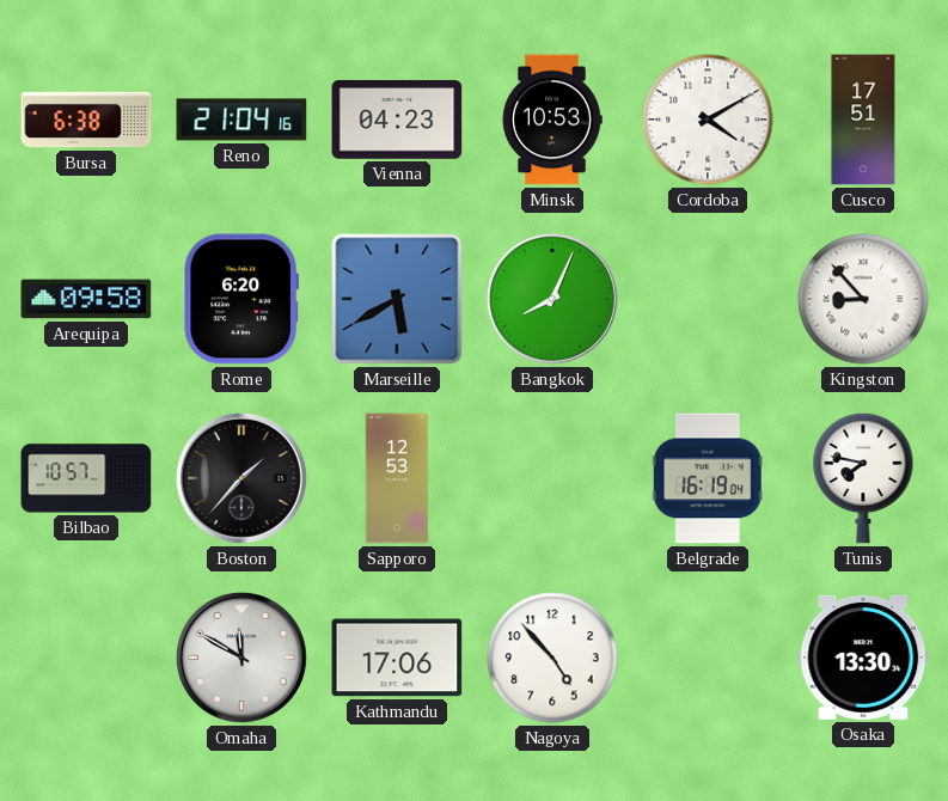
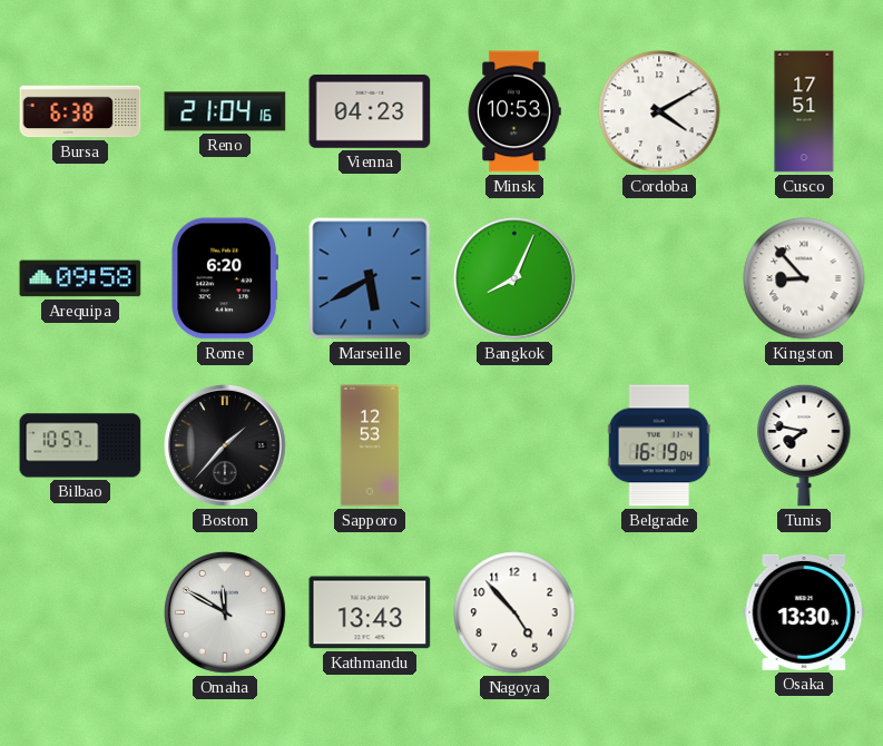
Kathmandu: 17:06 -> 13:43
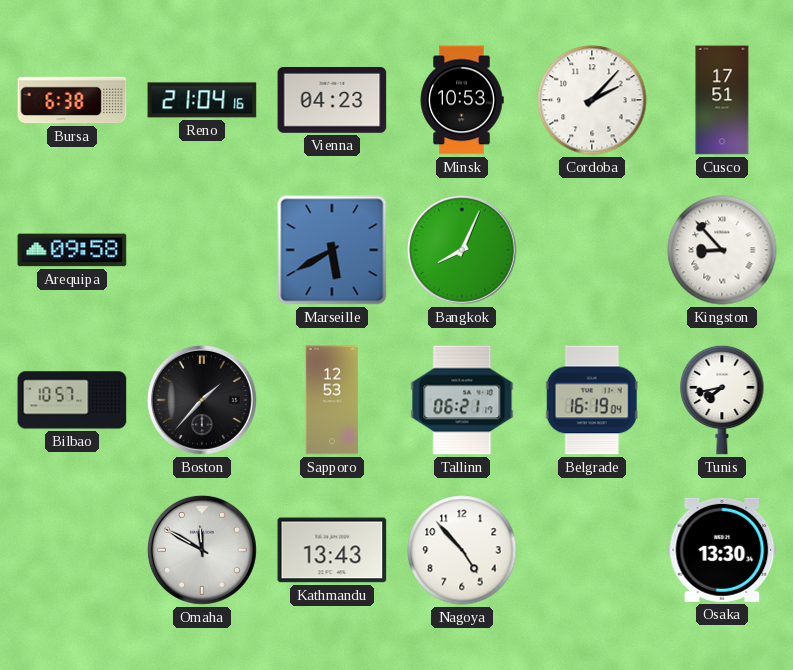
Cordoba: 4:10 -> 2:07
Rome: 6:20 -> none
Tallinn: none -> 06:21
Tunis: 7:47 -> 7:43
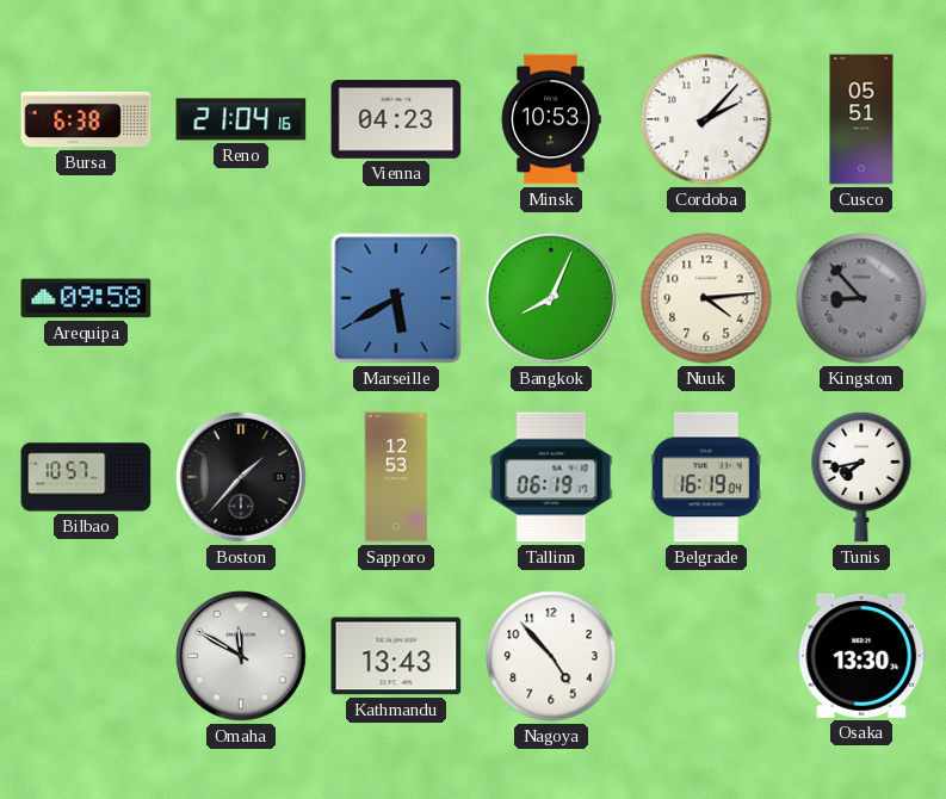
Cusco: 17:51 -> 05:51
Nuuk: none -> 4:14
Kingston dial: white -> grey
Tallinn: 06:21 -> 06:19
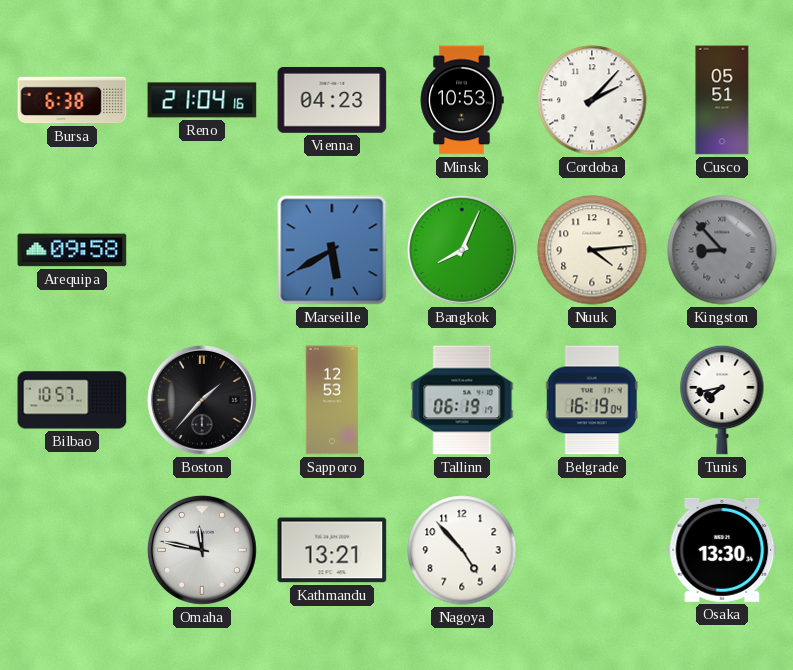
Omaha: 11:50 -> 11:47
Kathmandu: 13:43 -> 13:21
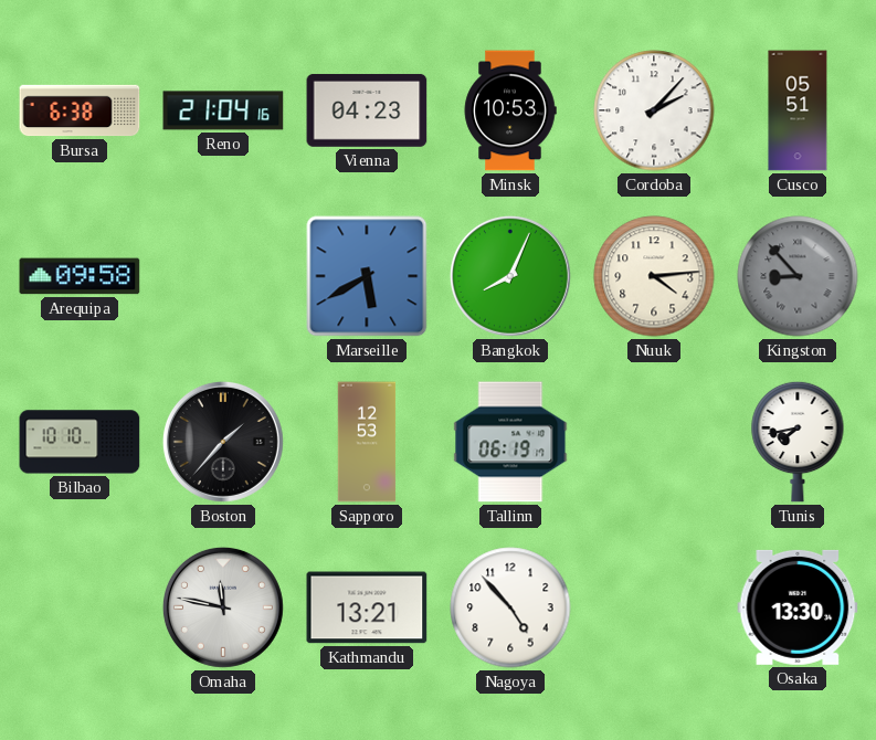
Bilbao: 10:57 -> 10:10
Belgrade: 16:19 -> none
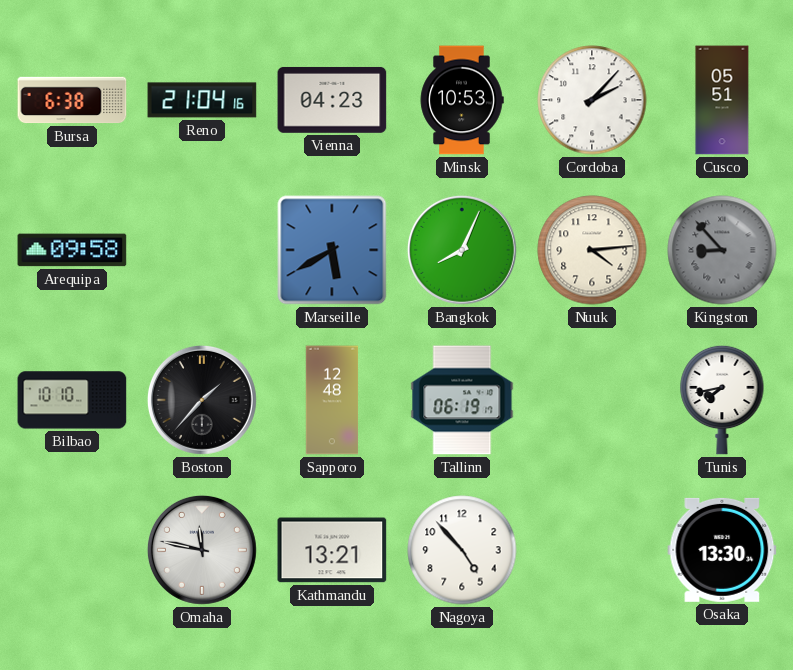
Sapporo: 12:53 -> 12:48
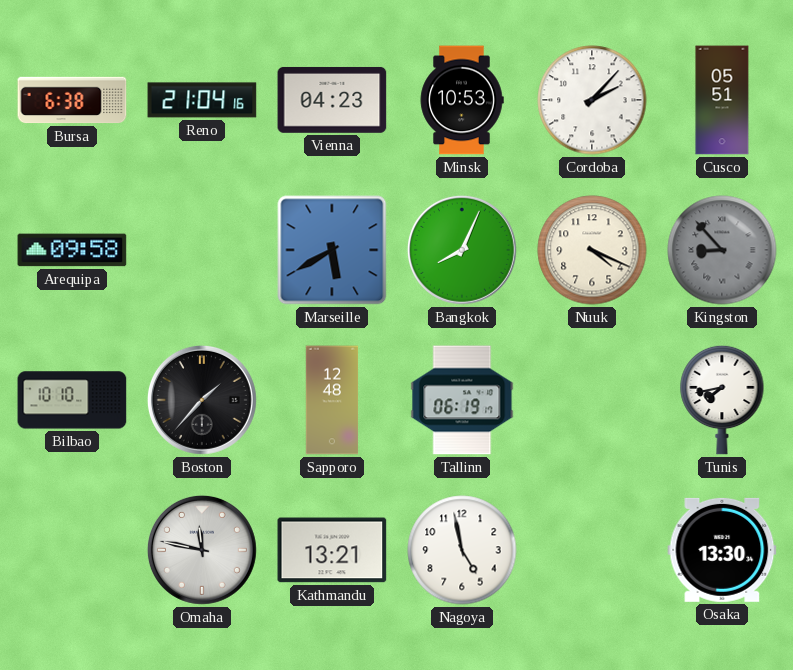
Nuuk: 4:14 -> 4:19
Nagoya: 4:53 -> 4:58
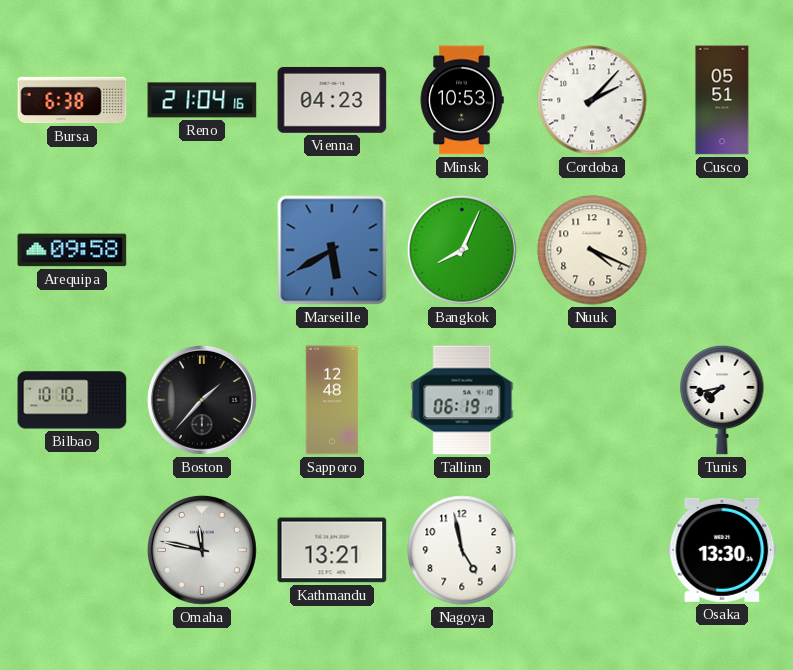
Kingston: 8:53 -> none
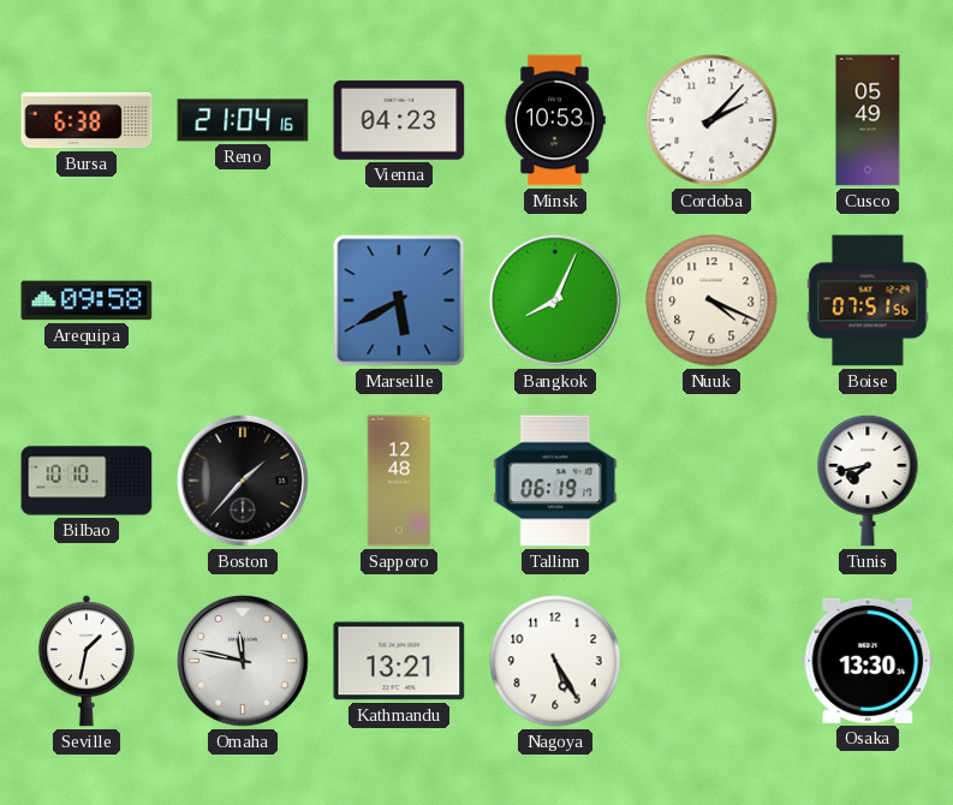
Cusco: 05:51 -> 05:49
Boise: none -> 07:51
Seville: none -> 1:32
Nagoya: 4:58 -> 5:25
